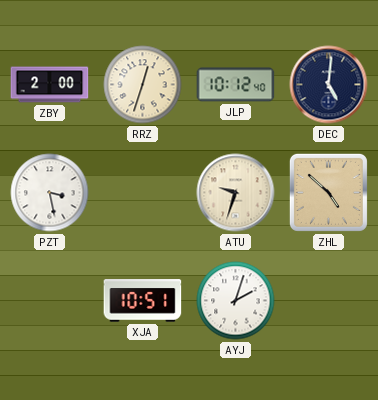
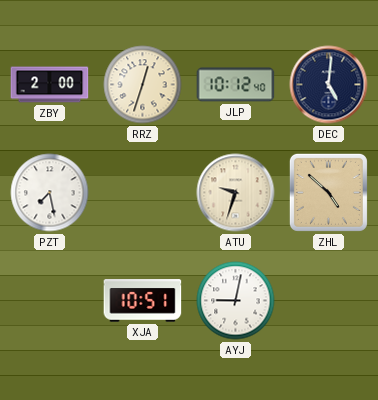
PZT: 3:28 -> 7:28
AYJ: 2:03 -> 9:02
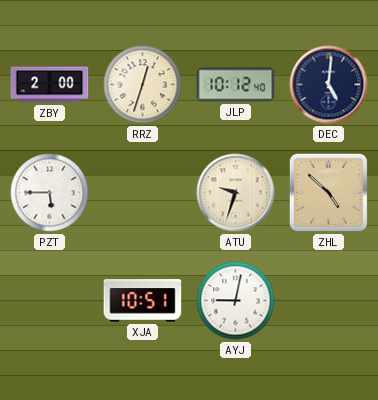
PZT: 7:28 -> 5:45
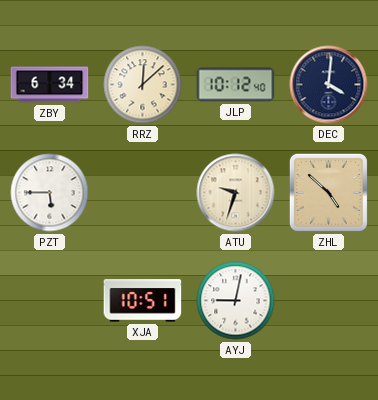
ZBY: 2:00 -> 6:34
RRZ: 12:33 -> 12:08
DEC: 5:01 -> 4:01
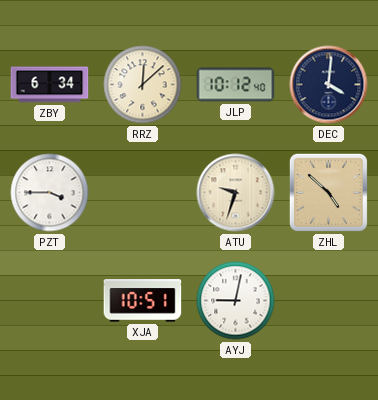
PZT: 5:45 -> 3:45
